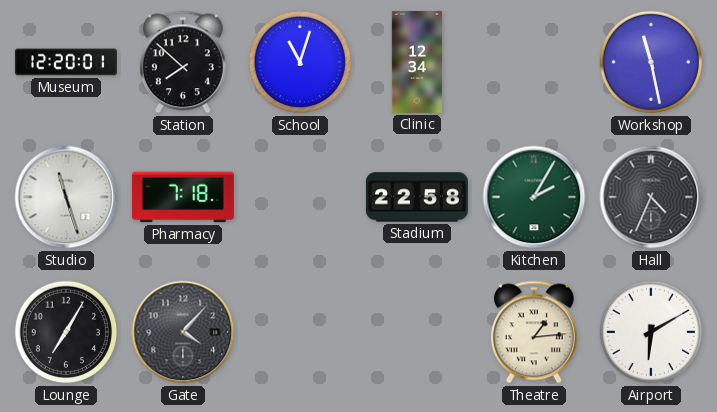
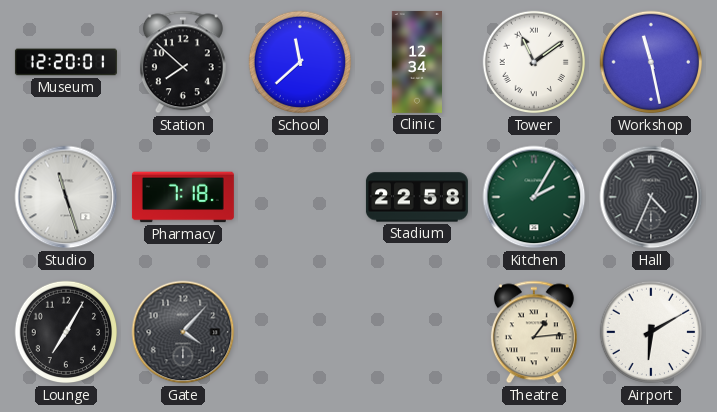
School: 11:03 -> 11:38
Tower: none -> 11:09
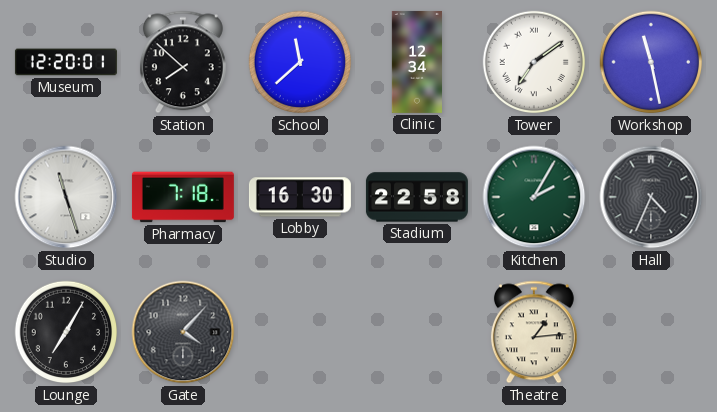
Tower: 11:09 -> 7:09
Lobby: none -> 16:30
Airport: 6:10 -> none
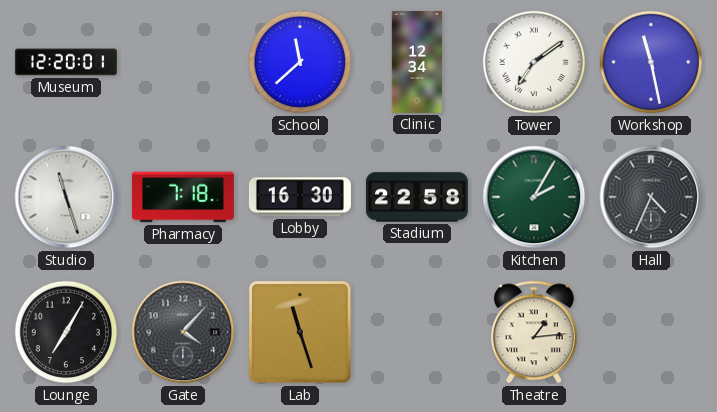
Station: 7:52 -> none
Lab: none -> 11:27
